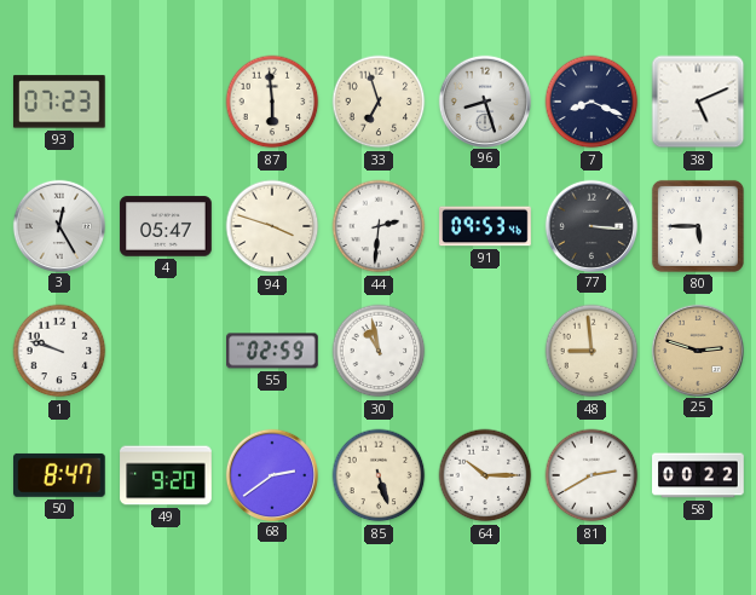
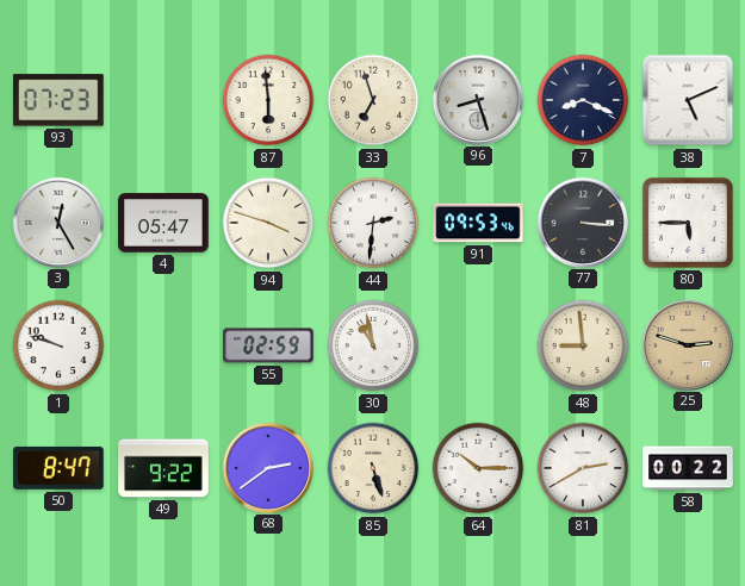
49: 9:20 -> 9:22
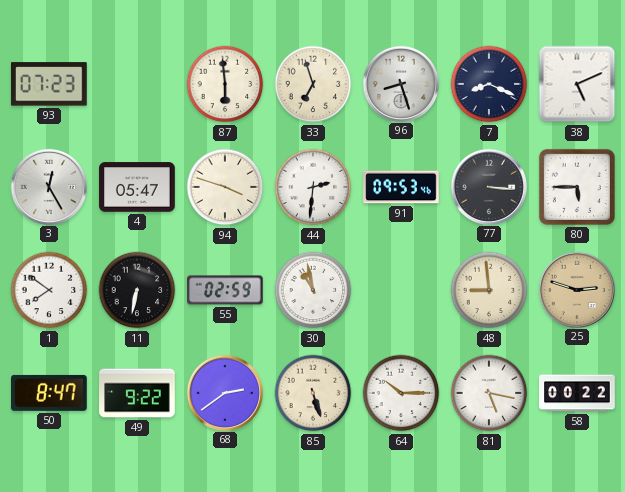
1: 9:48 -> 7:51
11: none -> 6:32
81: 2:40 -> 5:17
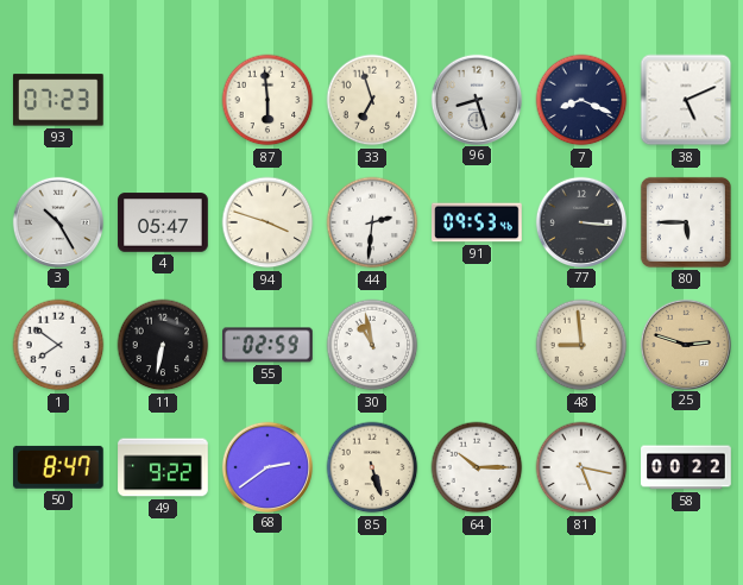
3: 12:25 -> 10:25
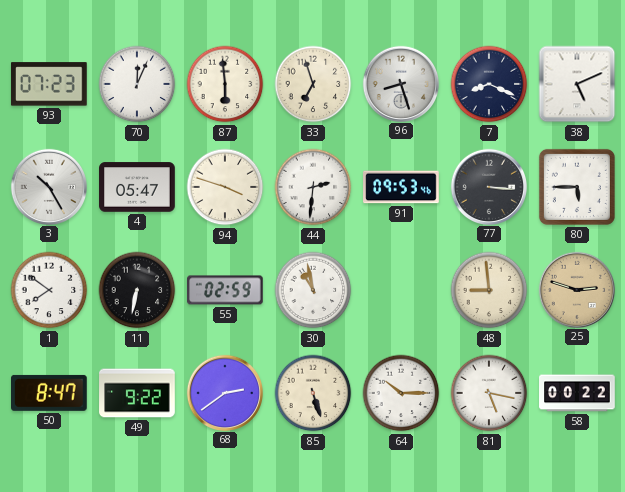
70: none -> 12:04
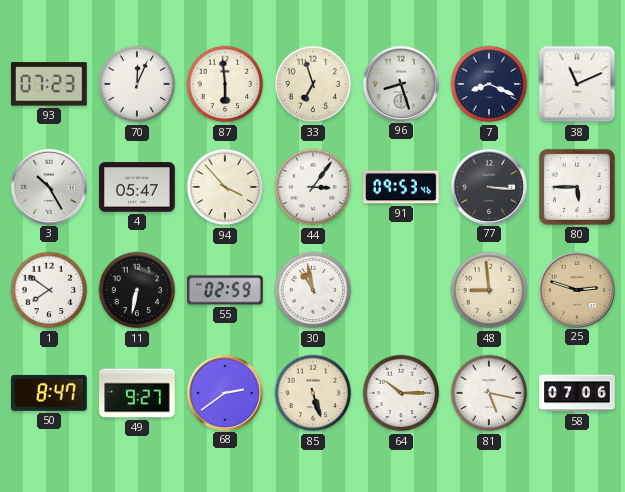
38: 5:11 -> 11:11
94: 3:48 -> 3:53
44: 2:31 -> 3:06
49: 9:22 -> 9:27
58: 00:22 -> 07:06
